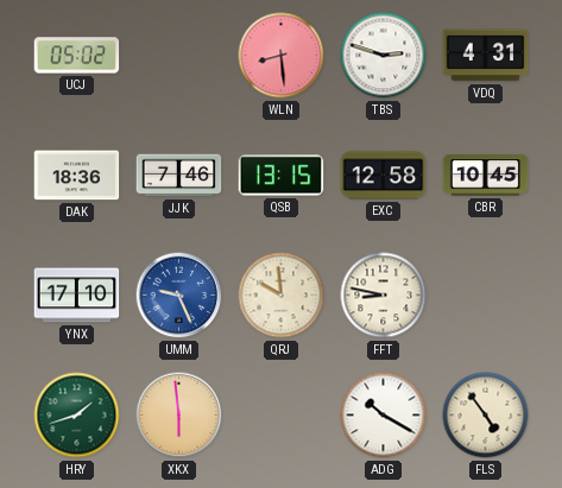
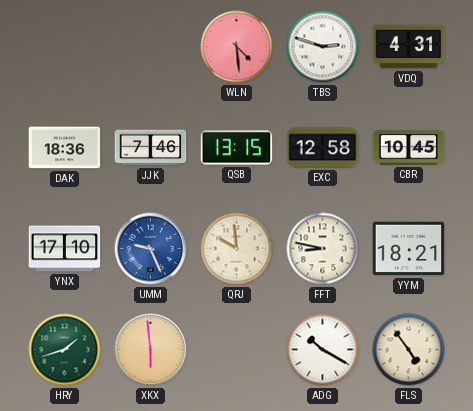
UCJ: 05:02 -> none
WLN: 8:29 -> 4:29
YYM: none -> 18:21
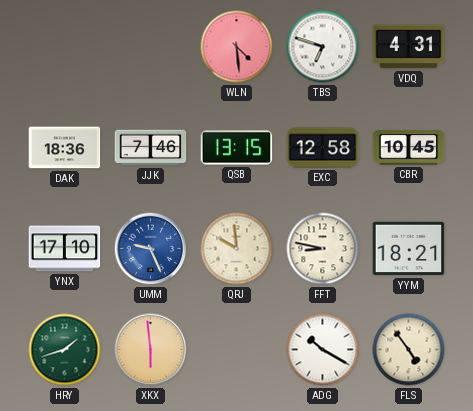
TBS: 2:48 -> 6:48
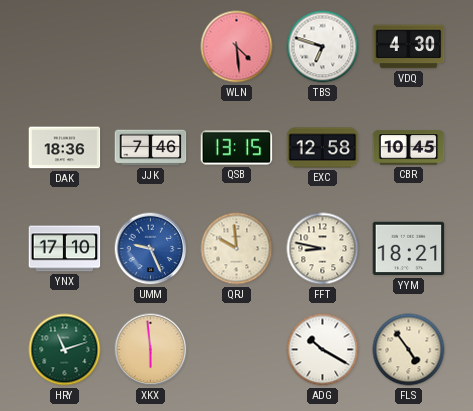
VDQ: 4:31 -> 4:30
HRY: 1:42 -> 11:12
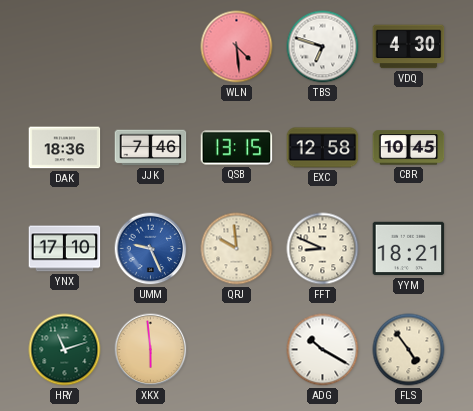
FFT: 8:47 -> 8:49
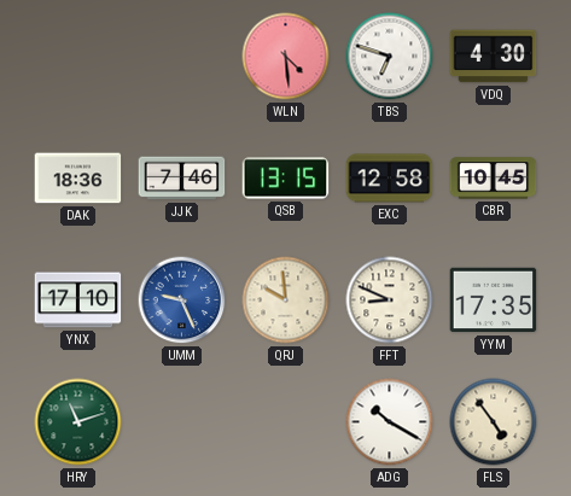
YYM: 18:21 -> 17:35
XKX: 5:59 -> none
